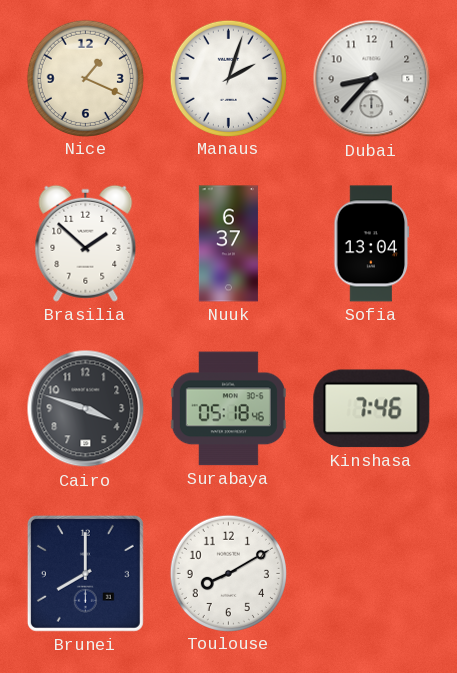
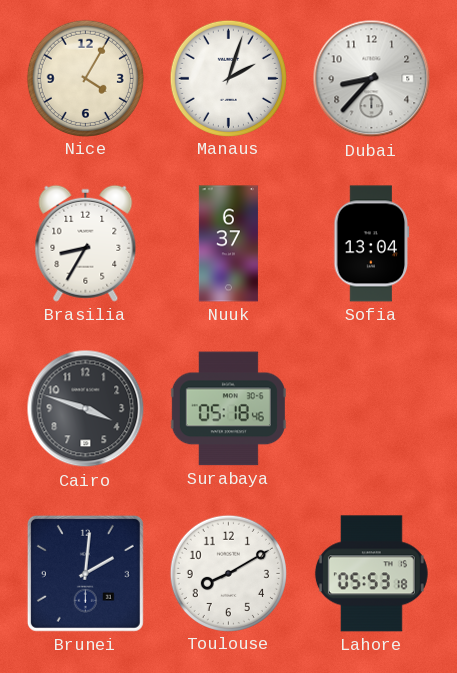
Nice: 1:19 -> 4:05
Brasilia: 1:52 -> 8:35
Kinshasa: 7:46 -> none
Brunei: 8:00 -> 2:01
Lahore: none -> 05:53
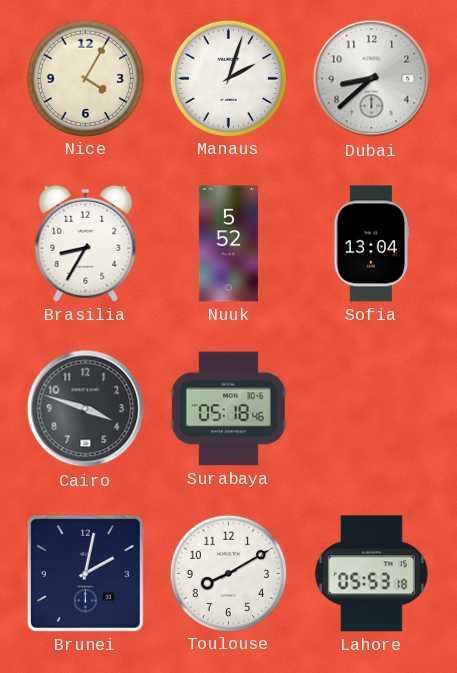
Dubai: 8:37 -> 8:38
Nuuk: 6:37 -> 5:52
Brunei: 2:01 -> 2:02
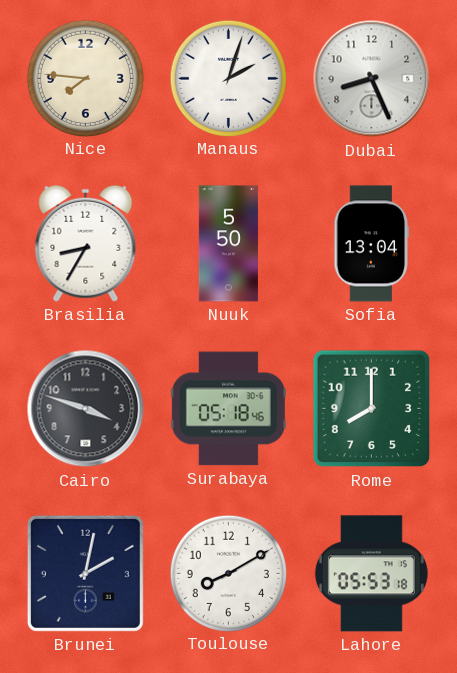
Nice: 4:05 -> 7:46
Dubai: 8:38 -> 8:26
Nuuk: 5:52 -> 5:50
Rome: none -> 8:00
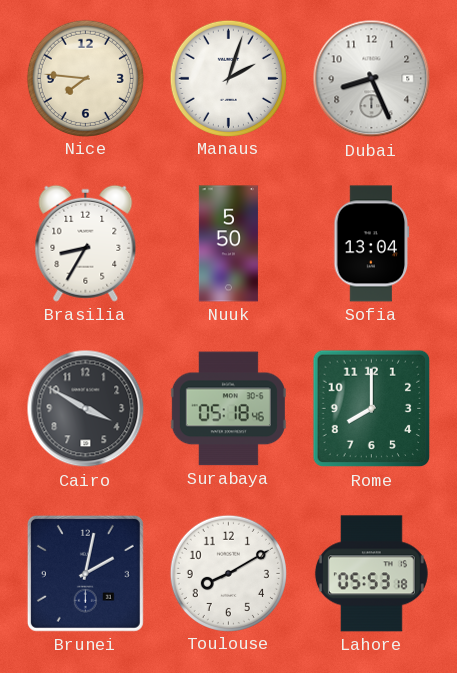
Cairo: 3:48 -> 3:50
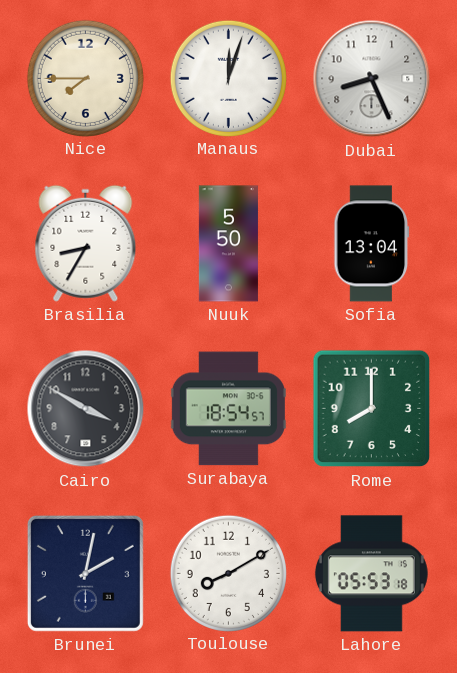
Nice: 7:46 -> 7:45
Manaus: 2:03 -> 12:03
Surabaya: 05:18 -> 18:54
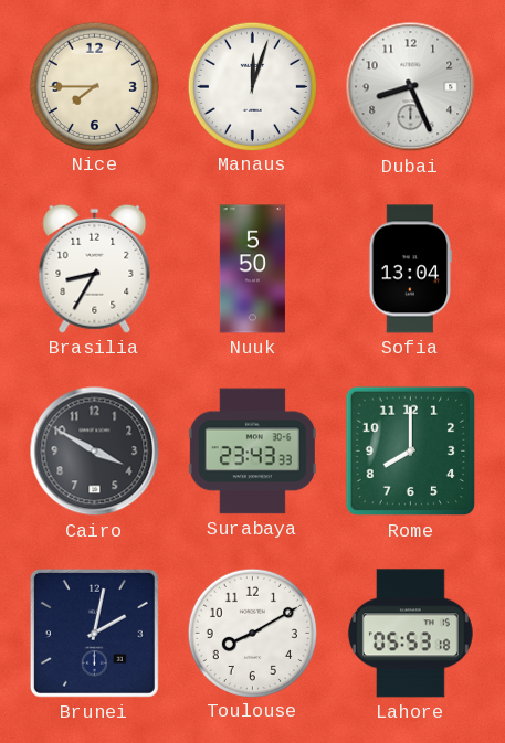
Surabaya: 18:54 -> 23:43
